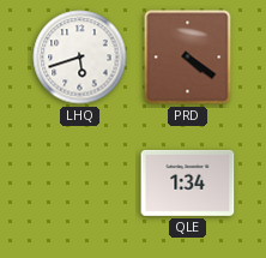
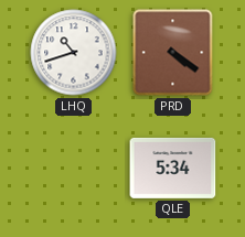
LHQ: 5:42 -> 10:42
QLE: 1:34 -> 5:34
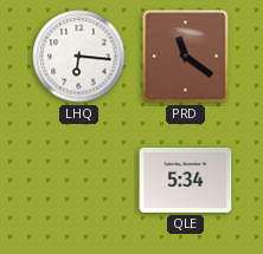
LHQ: 10:42 -> 6:16
PRD: 4:21 -> 11:21
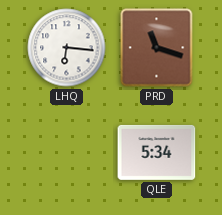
PRD: 11:21 -> 11:18
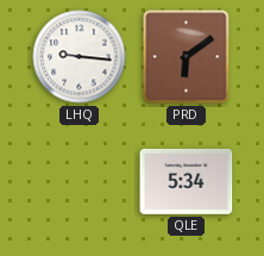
LHQ: 6:16 -> 9:16
PRD: 11:18 -> 6:09
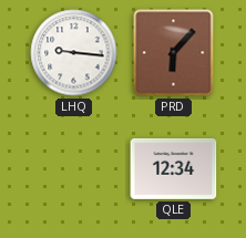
PRD: 6:09 -> 6:07
QLE: 5:34 -> 12:34
